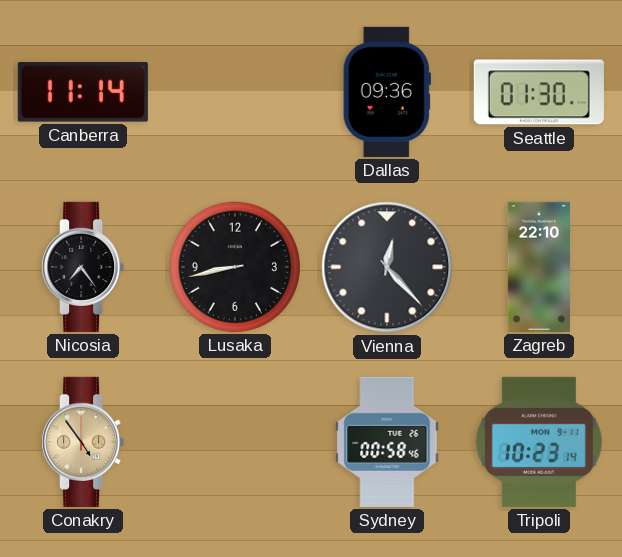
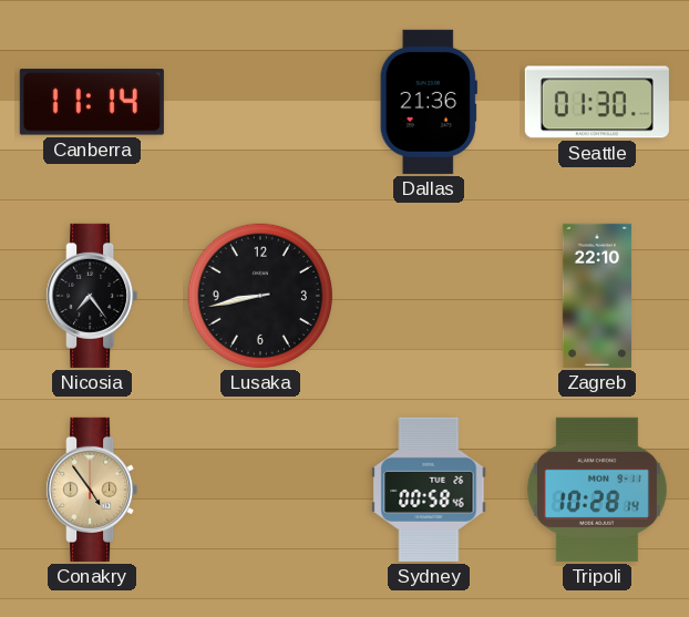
Dallas: 09:36 -> 21:36
Vienna: 12:23 -> none
Tripoli: 10:23 -> 10:28
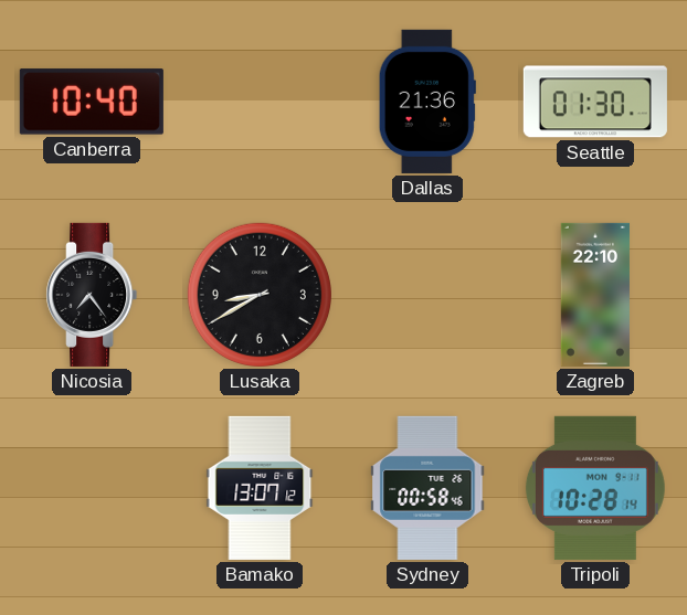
Canberra: 11:14 -> 10:40
Lusaka: 8:43 -> 8:40
Conakry: 4:54 -> none
Bamako: none -> 13:07
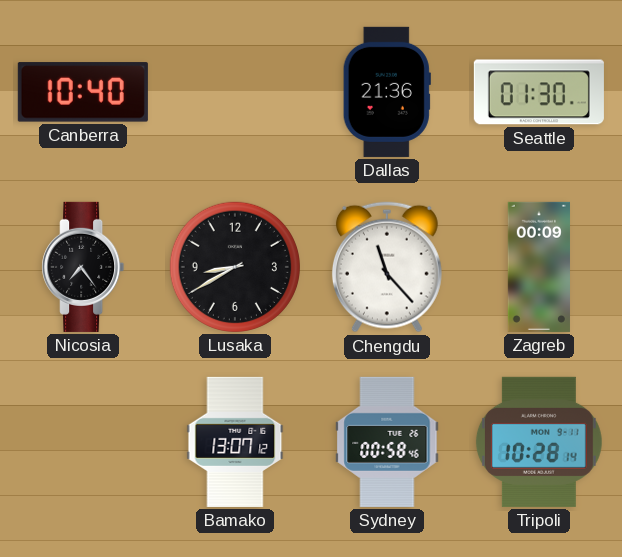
Chengdu: none -> 11:23
Zagreb: 22:10 -> 00:09
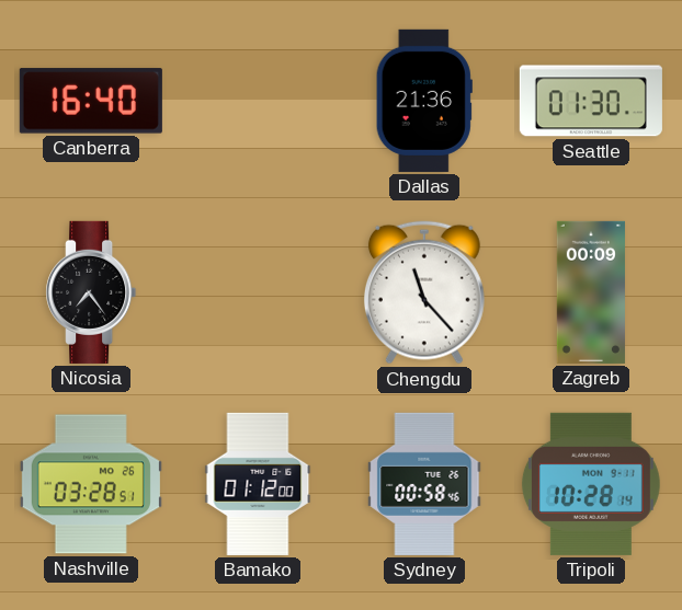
Canberra: 10:40 -> 16:40
Lusaka: 8:40 -> none
Nashville: none -> 03:28
Bamako: 13:07 -> 01:12
